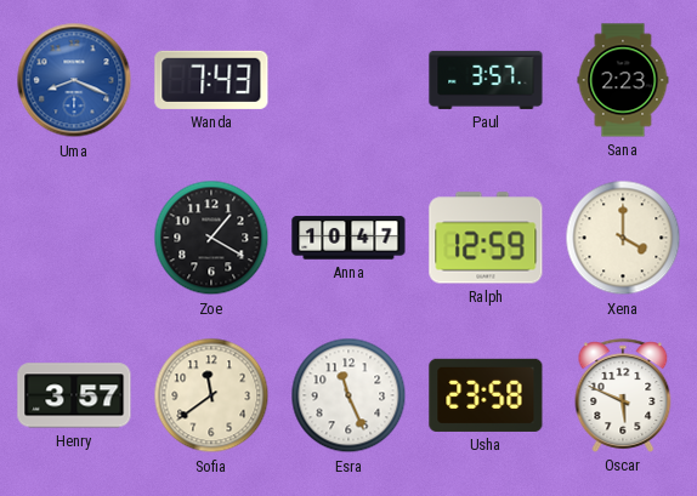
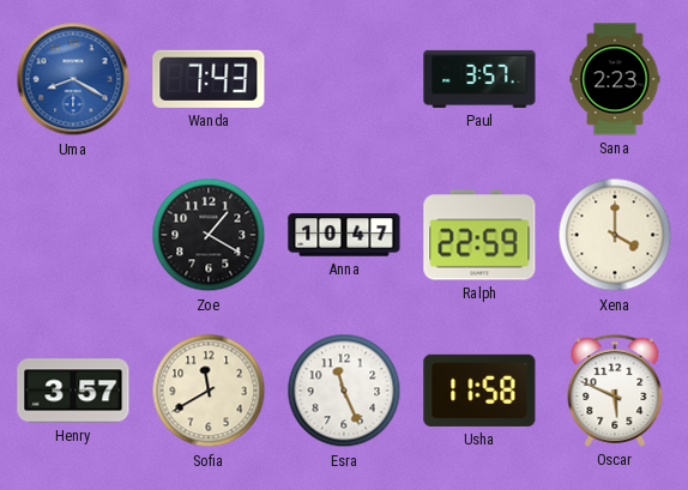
Uma: 8:19 -> 8:20
Ralph: 12:59 -> 22:59
Sofia: 11:39 -> 11:40
Usha: 23:58 -> 11:58
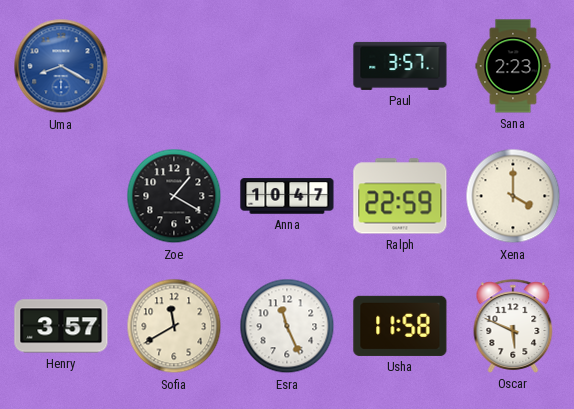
Wanda: 7:43 -> none
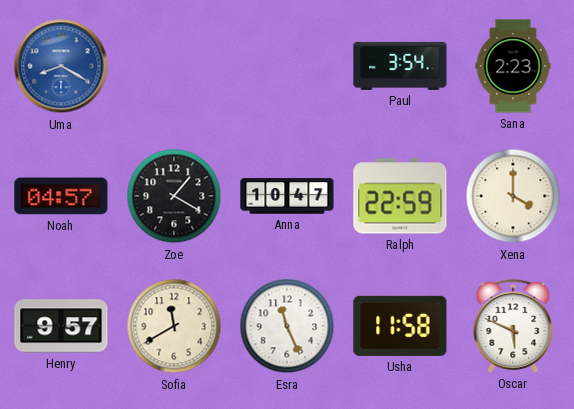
Paul: 3:57 -> 3:54
Noah: none -> 04:57
Henry: 3:57 -> 9:57
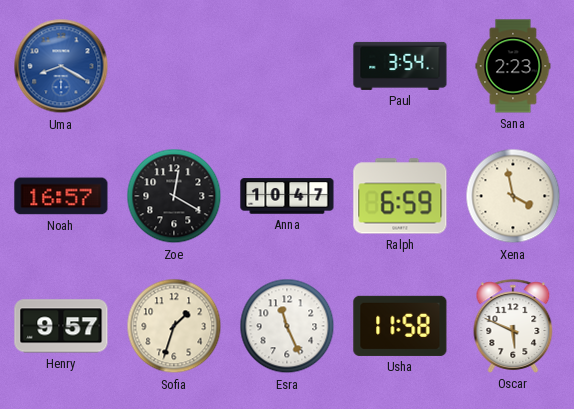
Noah: 04:57 -> 16:57
Zoe: 1:20 -> 12:20
Ralph: 22:59 -> 6:59
Xena: 4:00 -> 3:58
Sofia: 11:40 -> 1:33
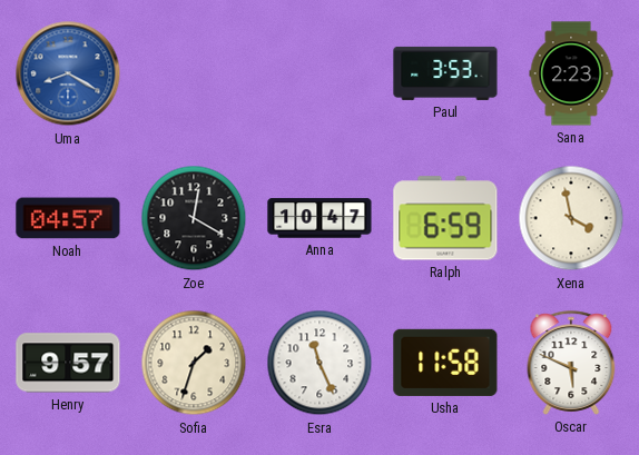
Paul: 3:54 -> 3:53
Noah: 16:57 -> 04:57
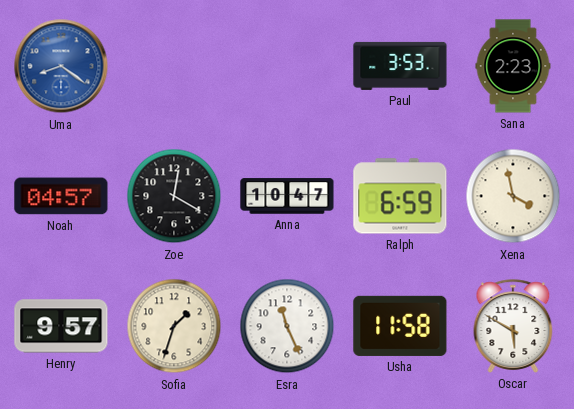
Uma: 8:20 -> 8:21
Oscar: 5:49 -> 5:50
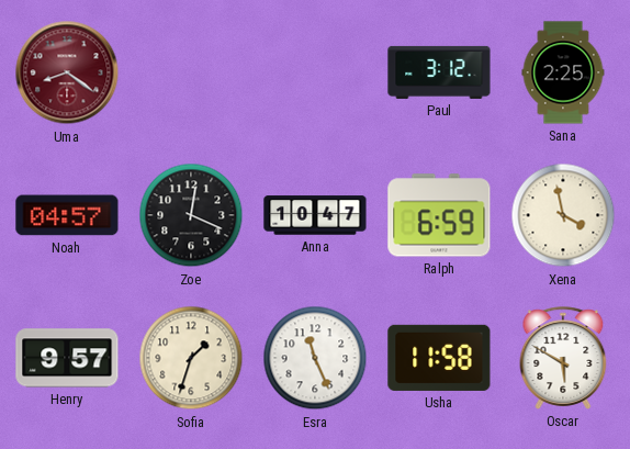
Uma dial: blue -> burgundy
Paul: 3:53 -> 3:12
Sana: 2:23 -> 2:25
Zoe: 12:20 -> 12:19
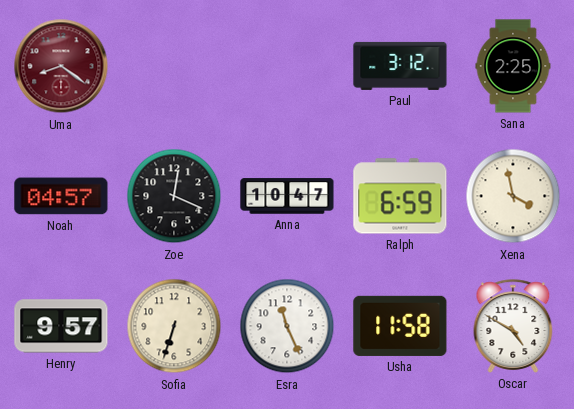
Sofia: 1:33 -> 6:33
Oscar: 5:50 -> 4:50
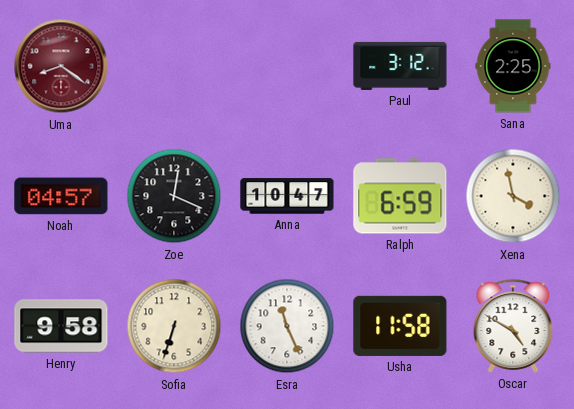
Henry: 9:57 -> 9:58
